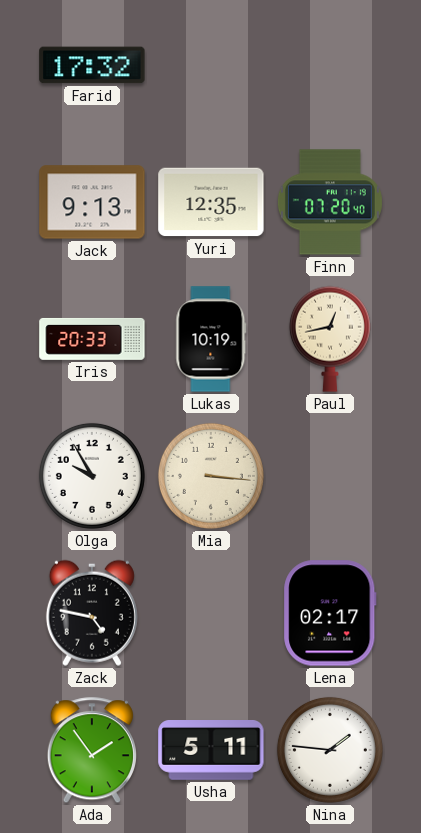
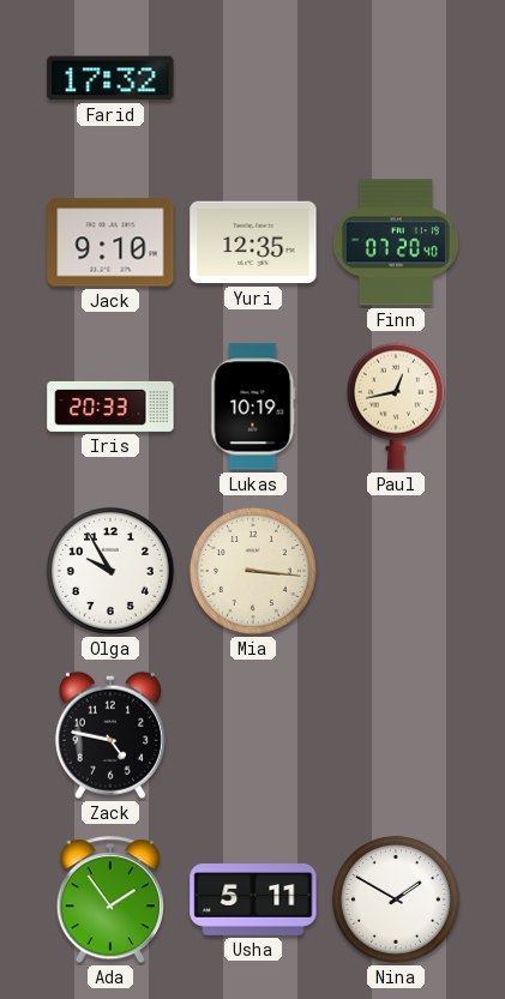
Jack: 9:13 -> 9:10
Lena: 02:17 -> none
Nina: 1:46 -> 1:50
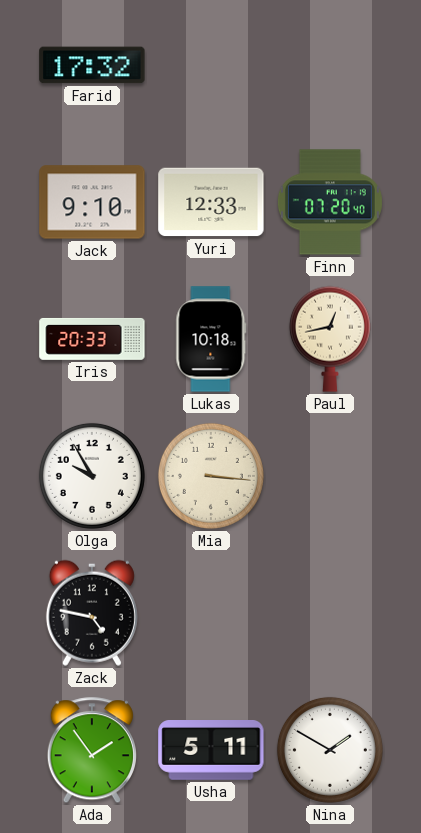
Yuri: 12:35 -> 12:33
Lukas: 10:19 -> 10:18
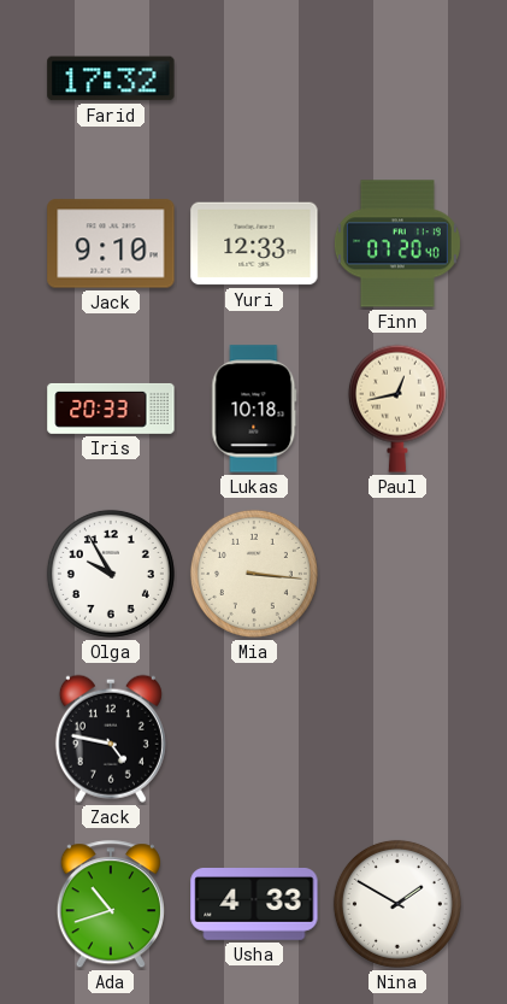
Ada: 1:54 -> 10:42
Usha: 5:11 -> 4:33
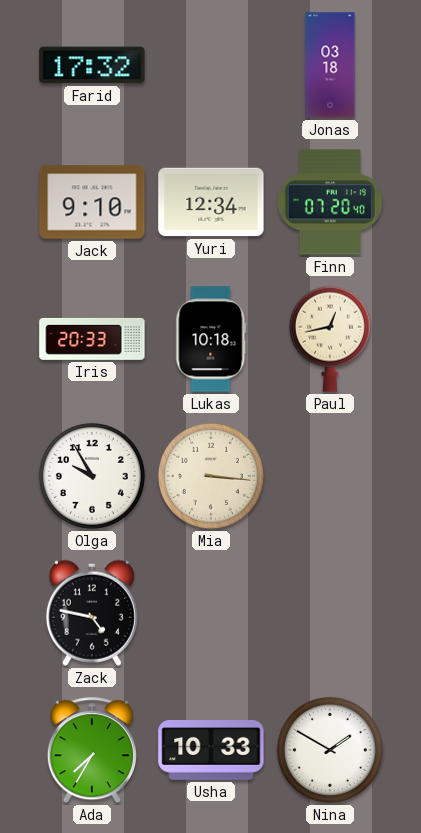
Jonas: none -> 03:18
Yuri: 12:33 -> 12:34
Ada: 10:42 -> 7:35
Usha: 4:33 -> 10:33
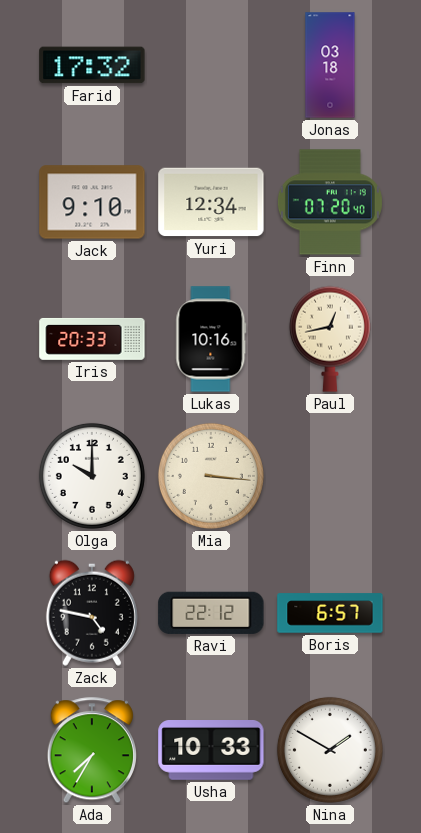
Lukas: 10:18 -> 10:16
Olga: 9:55 -> 10:00
Ravi: none -> 22:12
Boris: none -> 6:57
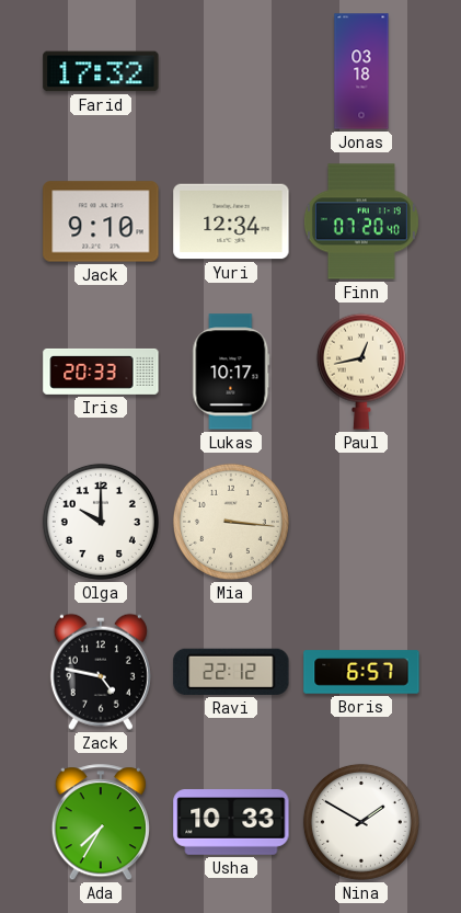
Lukas: 10:16 -> 10:17
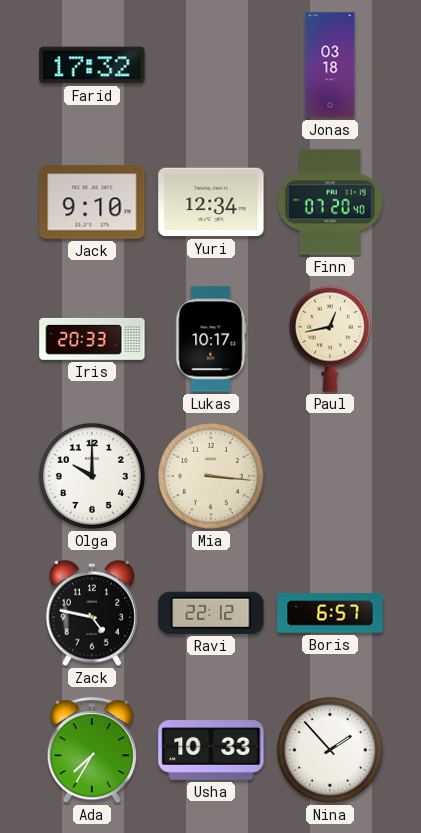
Nina: 1:50 -> 1:53
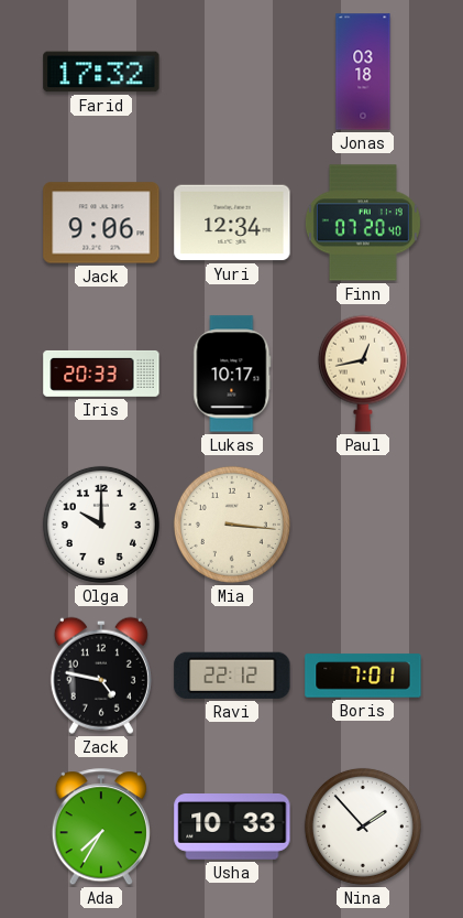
Jack: 9:10 -> 9:06
Boris: 6:57 -> 7:01
